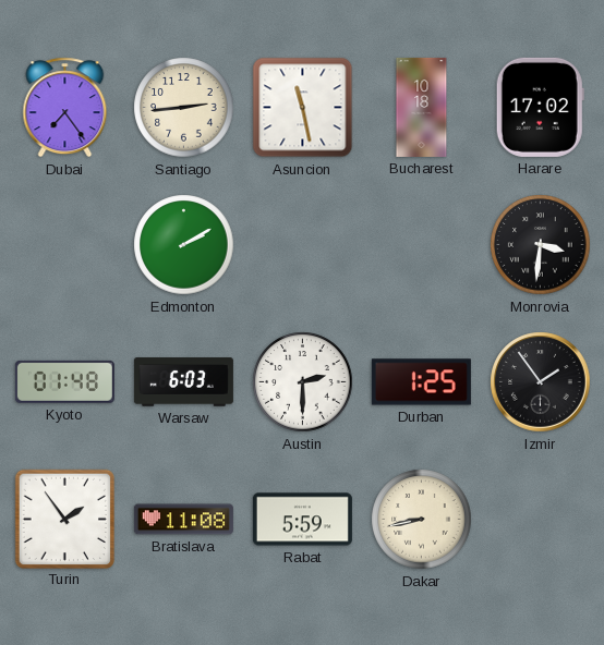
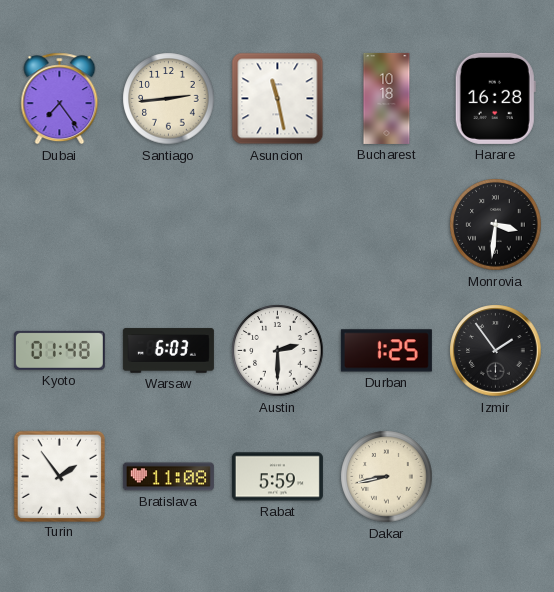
Harare: 17:02 -> 16:28
Edmonton: 2:10 -> none
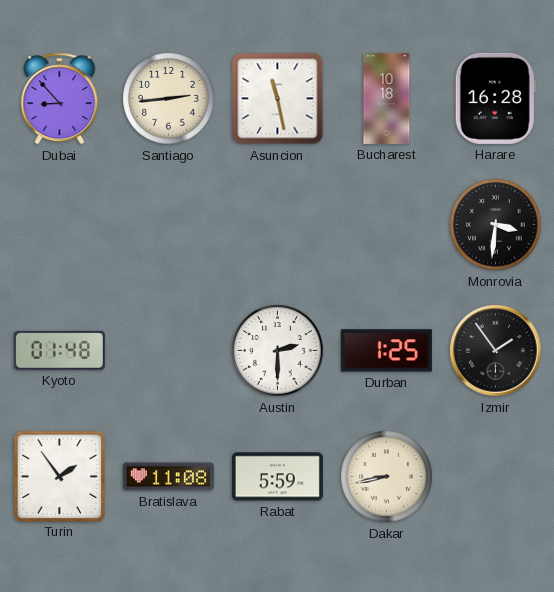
Dubai: 7:24 -> 8:53
Warsaw: 6:03 -> none
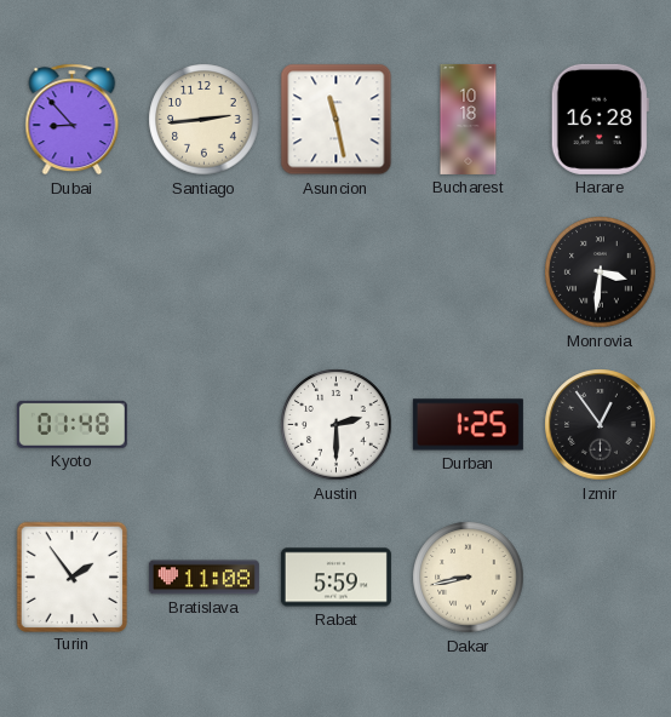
Izmir: 1:54 -> 12:54
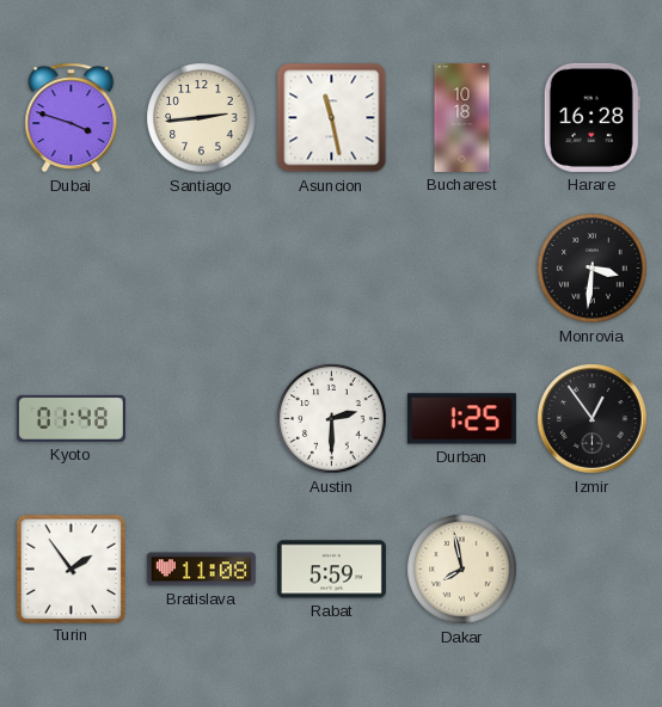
Dubai: 8:53 -> 3:48
Dakar: 8:43 -> 7:58
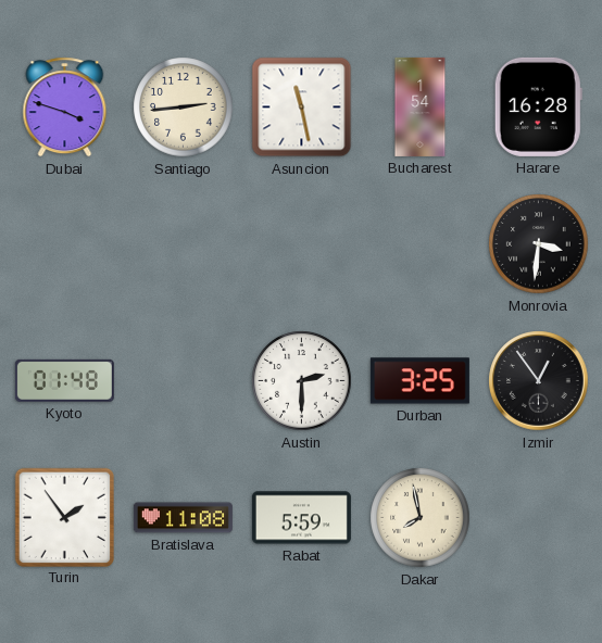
Bucharest: 10:18 -> 1:54
Durban: 1:25 -> 3:25
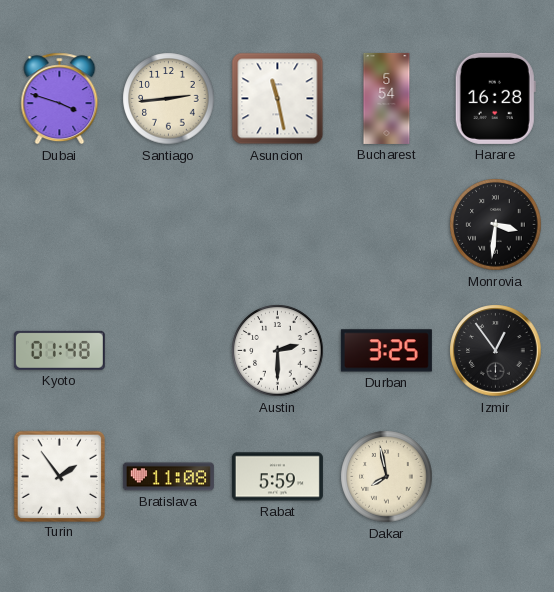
Bucharest: 1:54 -> 5:54
